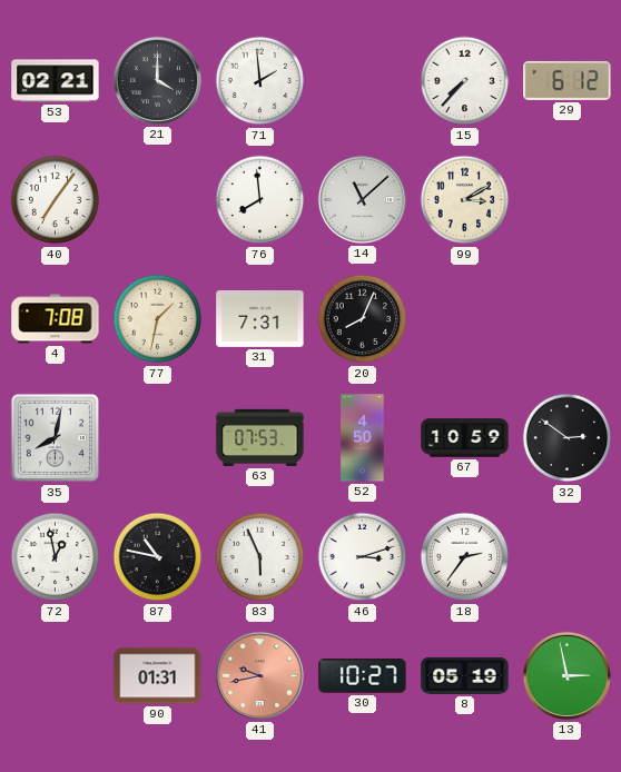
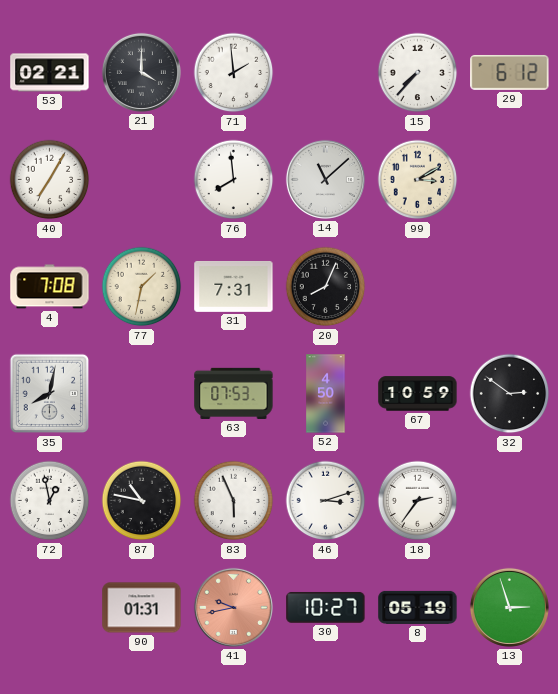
40: 7:06 -> 7:05
13: 2:58 -> 2:57
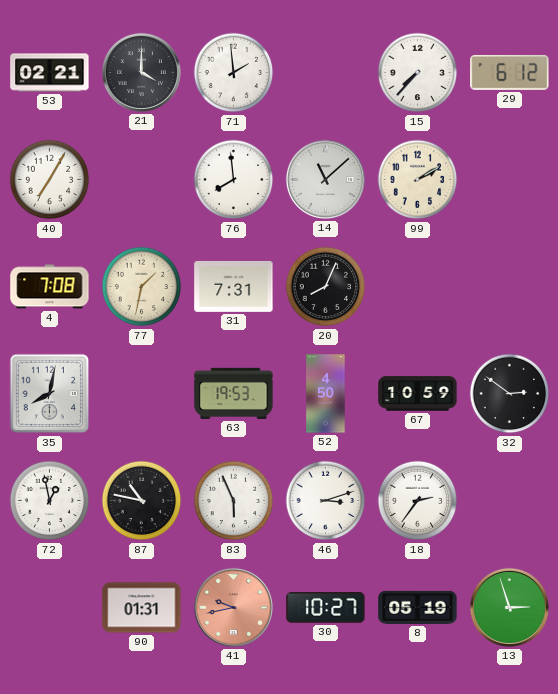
99: 3:10 -> 2:10
63: 07:53 -> 19:53
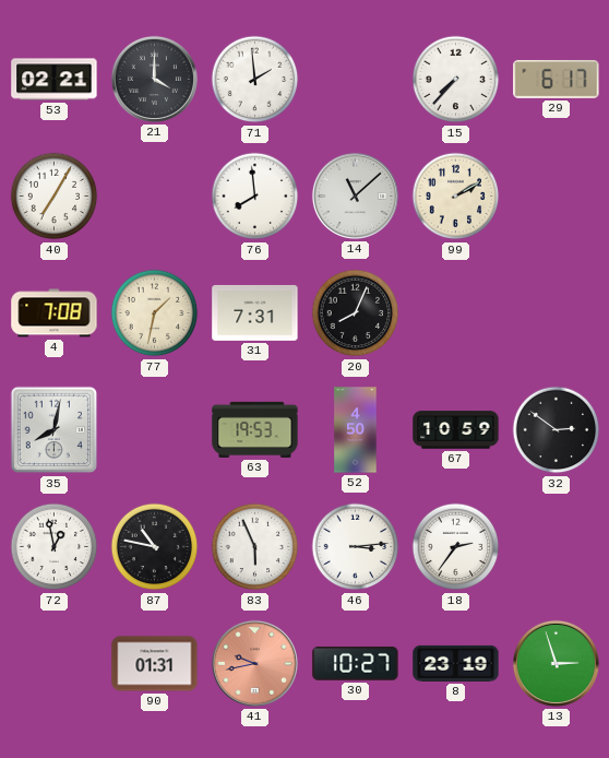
29: 6:12 -> 6:17
46: 3:12 -> 3:14
8: 05:19 -> 23:19
